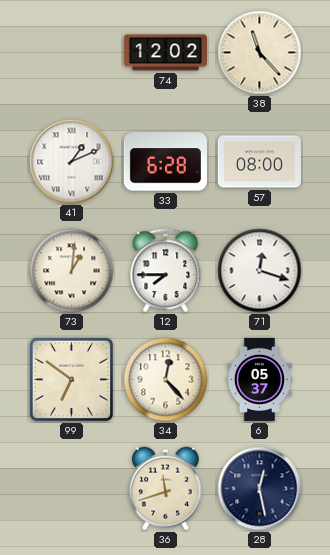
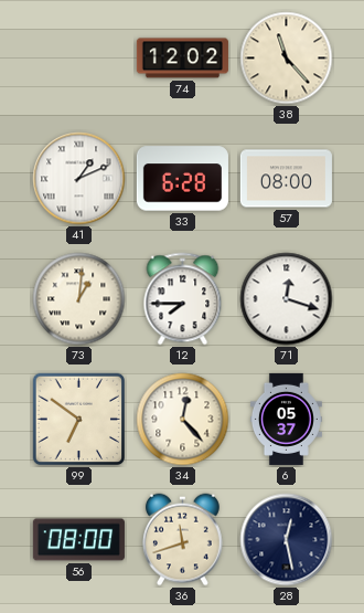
56: none -> 08:00
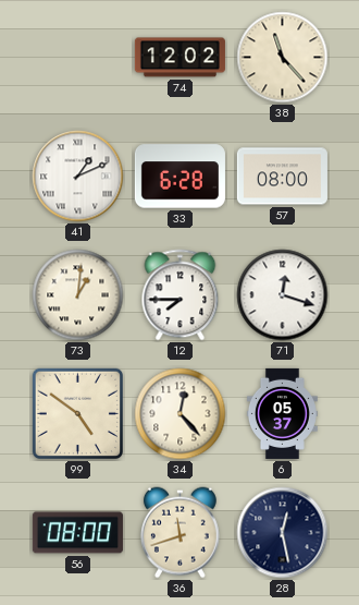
99: 6:51 -> 4:51
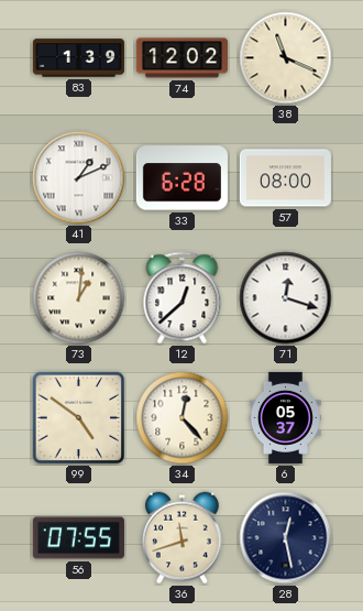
83: none -> 1:39
38: 11:23 -> 11:19
12: 7:45 -> 12:38
56: 08:00 -> 07:55
